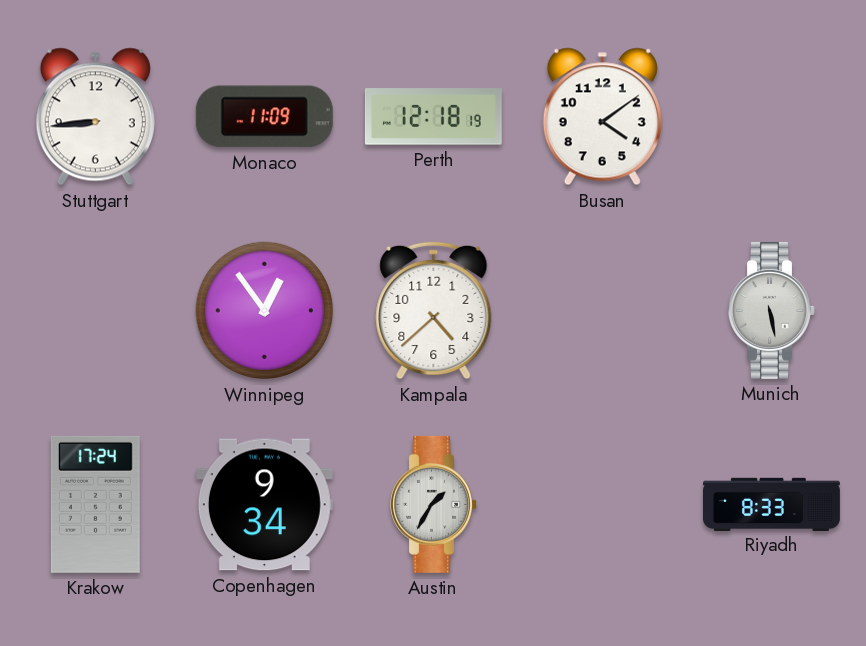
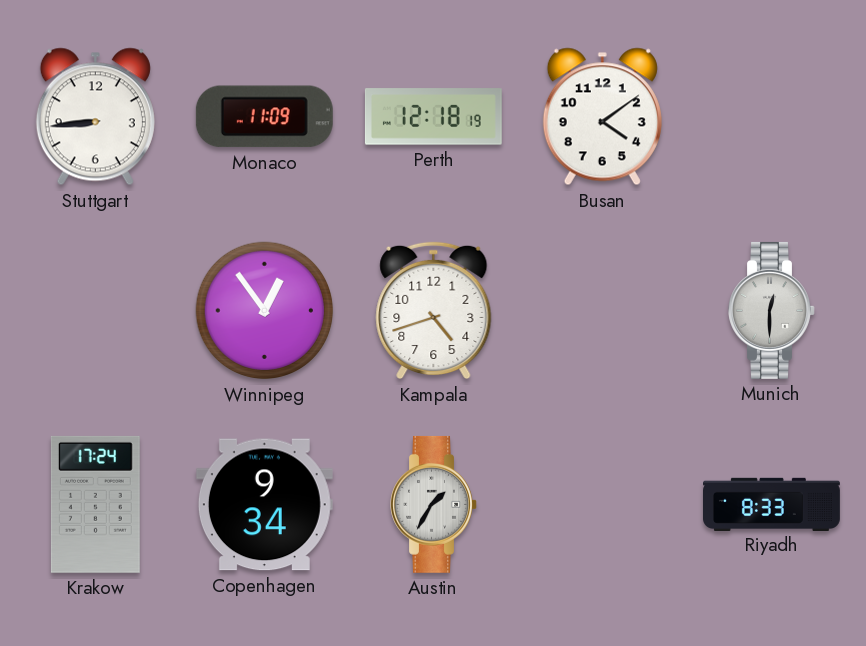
Kampala: 4:38 -> 4:42
Munich: 5:28 -> 12:30
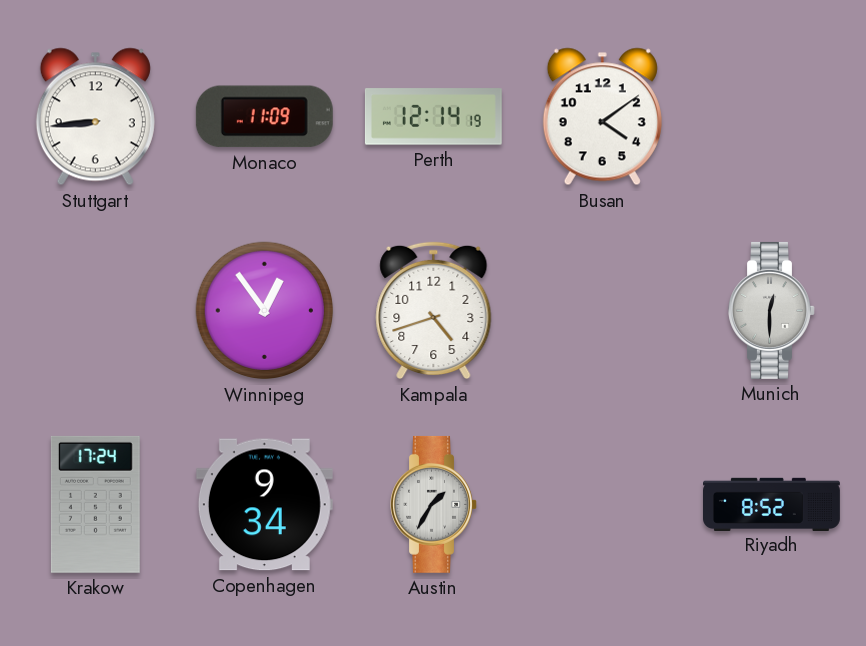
Perth: 12:18 -> 12:14
Riyadh: 8:33 -> 8:52
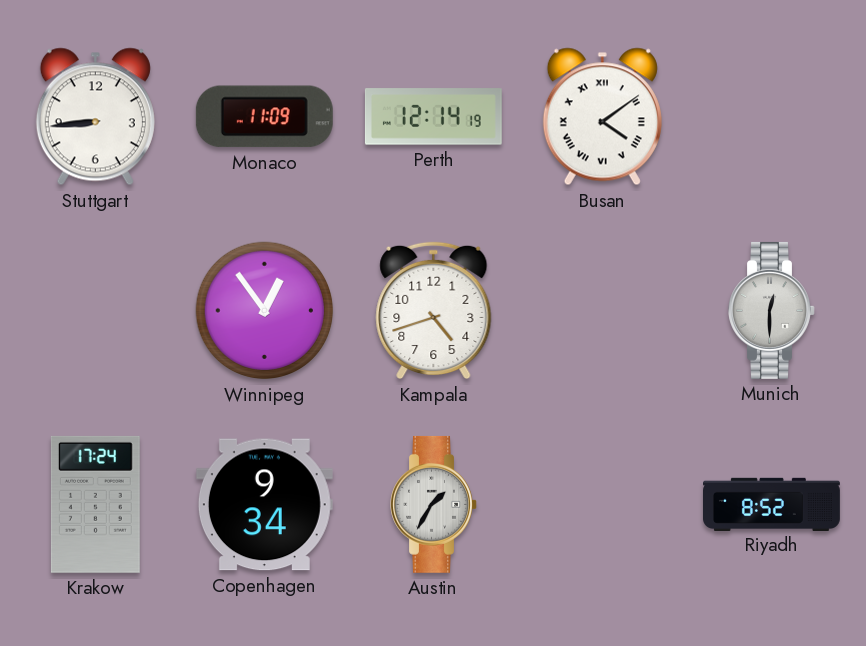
Busan numerals: Arabic -> Roman
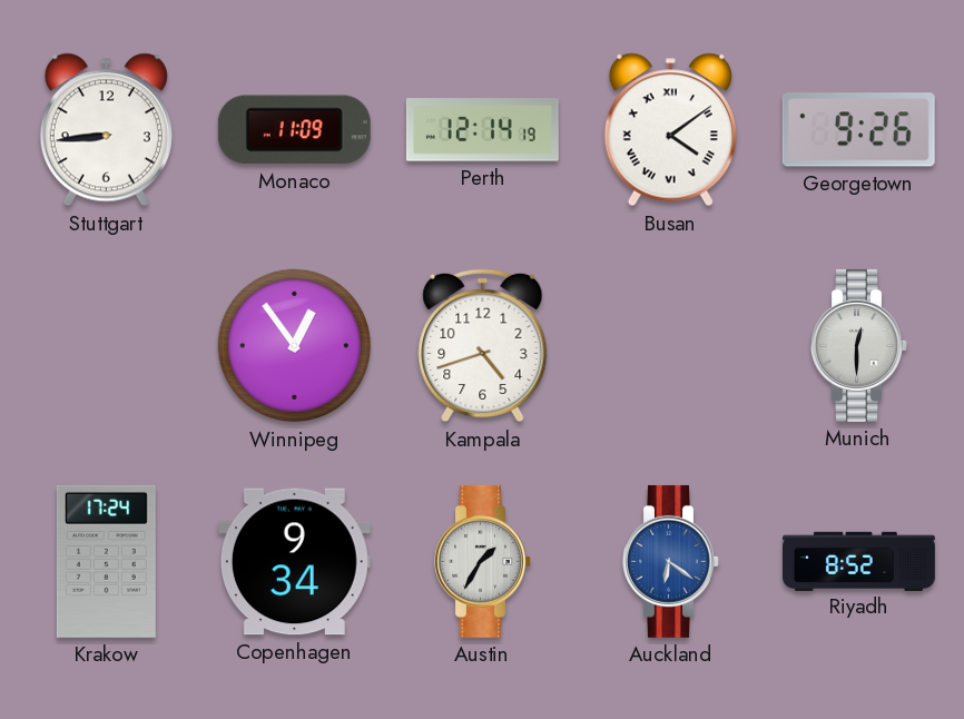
Georgetown: none -> 9:26
Auckland: none -> 6:21
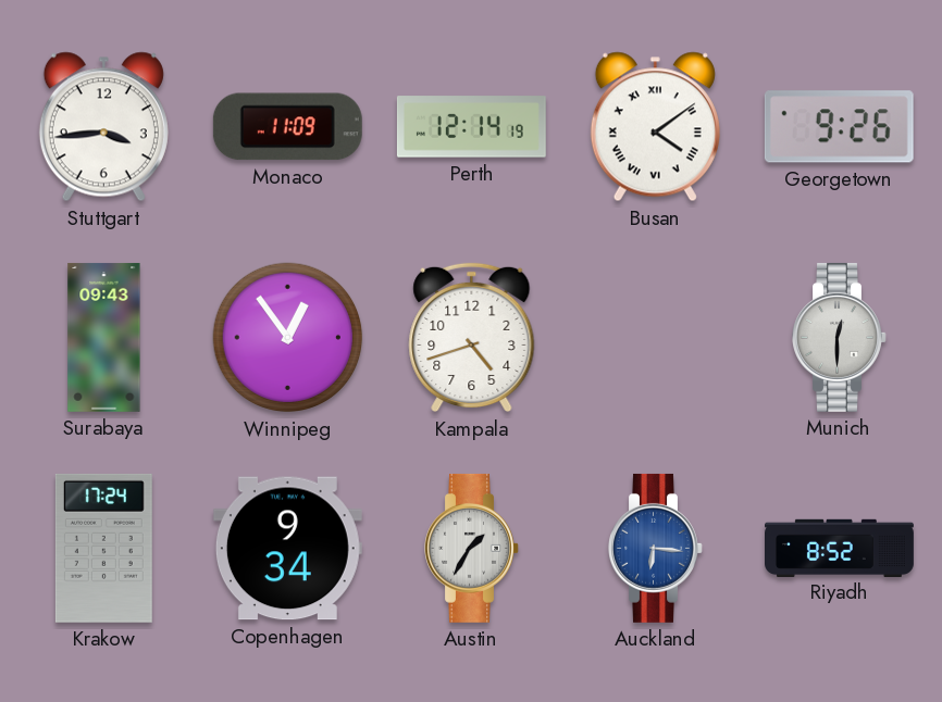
Stuttgart: 8:44 -> 3:44
Surabaya: none -> 09:43
Auckland: 6:21 -> 6:16
